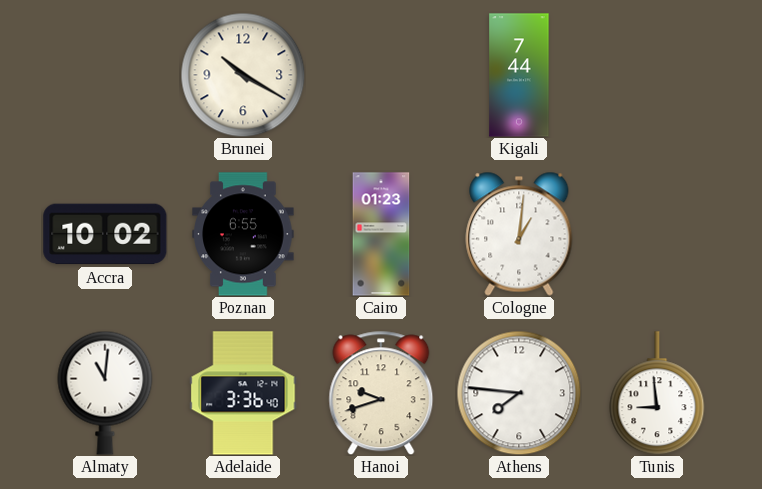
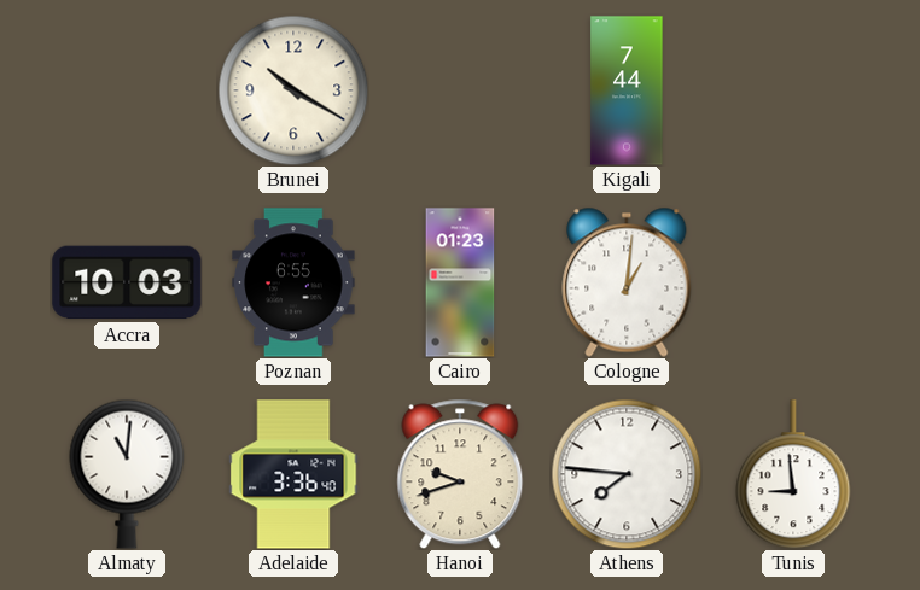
Accra: 10:02 -> 10:03
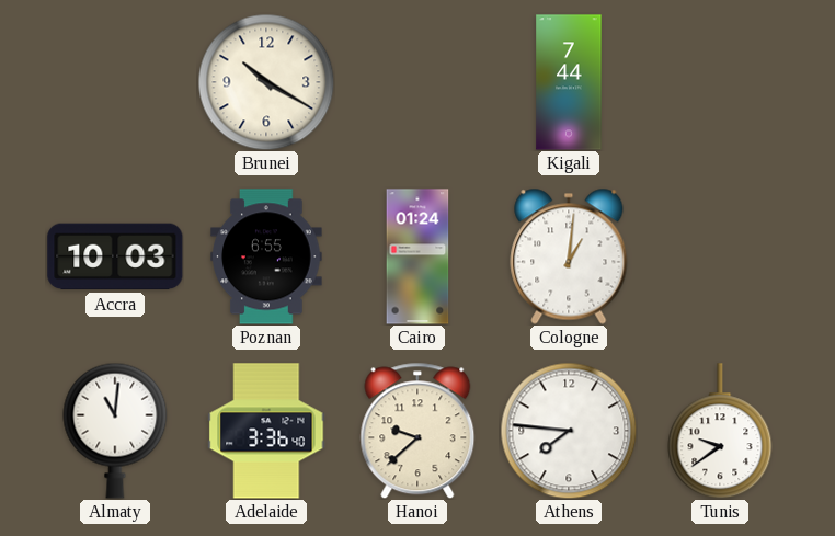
Cairo: 01:23 -> 01:24
Hanoi: 9:42 -> 9:38
Tunis: 8:59 -> 9:39
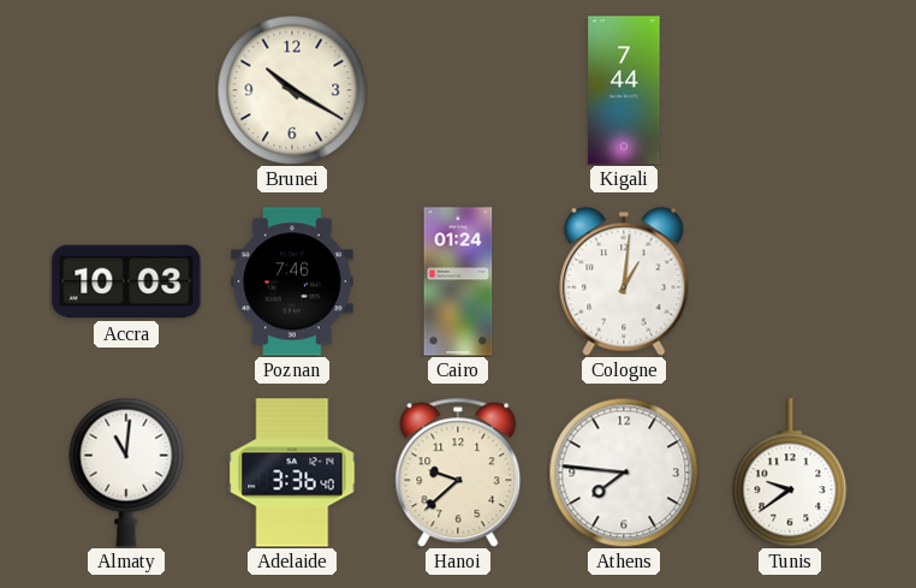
Poznan: 6:55 -> 7:46
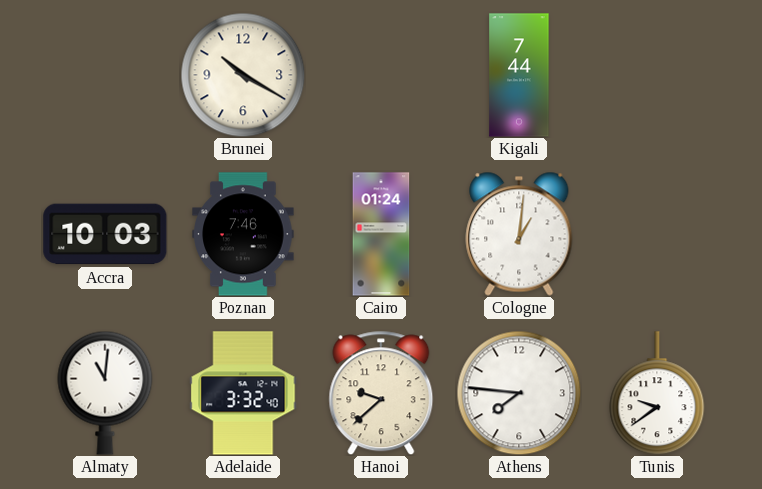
Adelaide: 3:36 -> 3:32
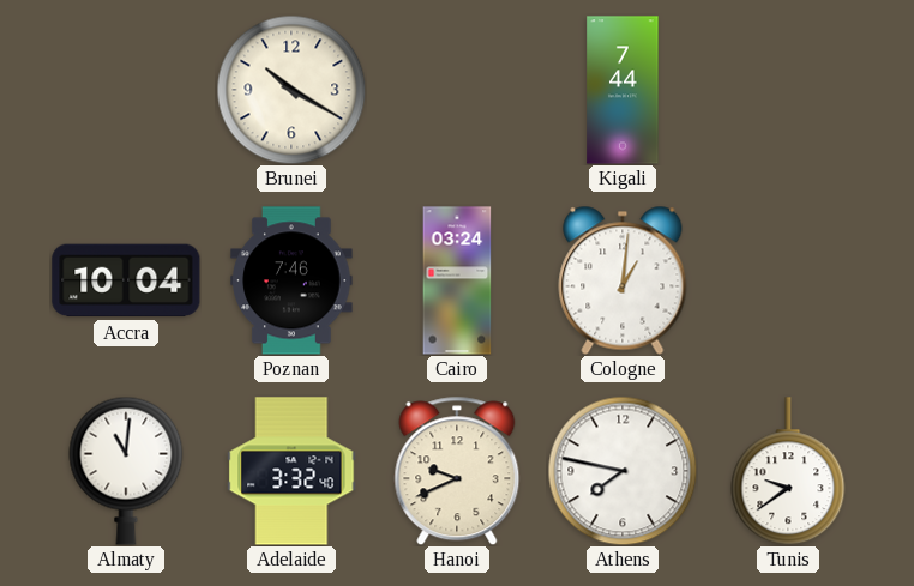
Accra: 10:03 -> 10:04
Cairo: 01:24 -> 03:24
Hanoi: 9:38 -> 9:41
Athens: 7:46 -> 7:47
